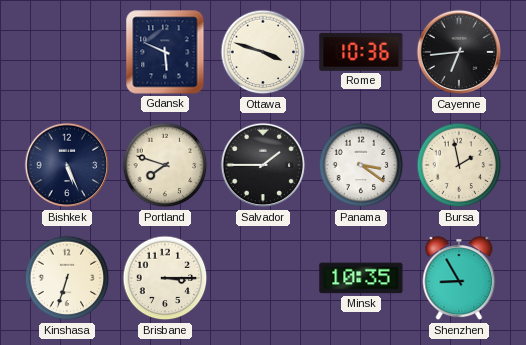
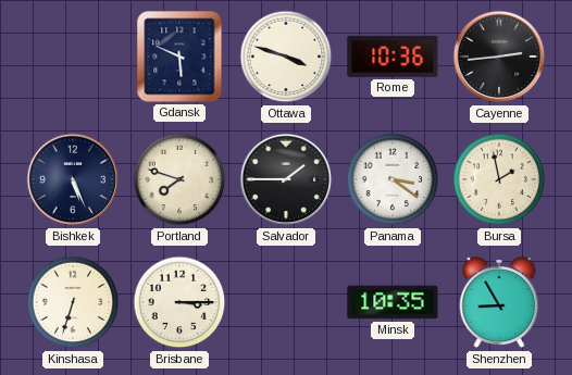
Cayenne: 6:44 -> 2:44
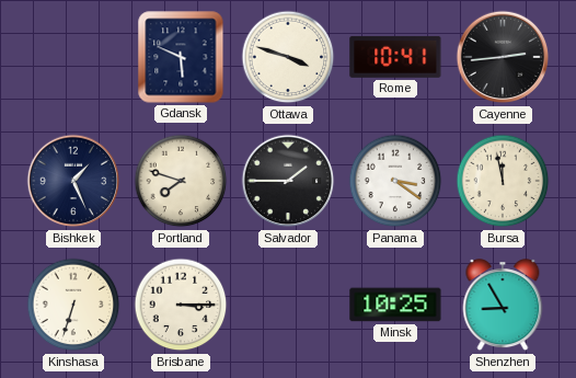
Rome: 10:36 -> 10:41
Bishkek: 5:26 -> 1:26
Bursa: 1:58 -> 11:58
Minsk: 10:35 -> 10:25
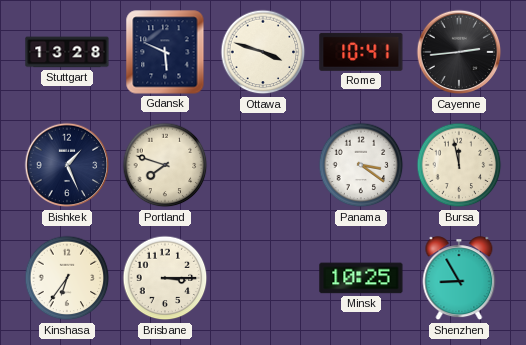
Stuttgart: none -> 13:28
Salvador: 1:45 -> none
Kinshasa: 6:33 -> 6:36
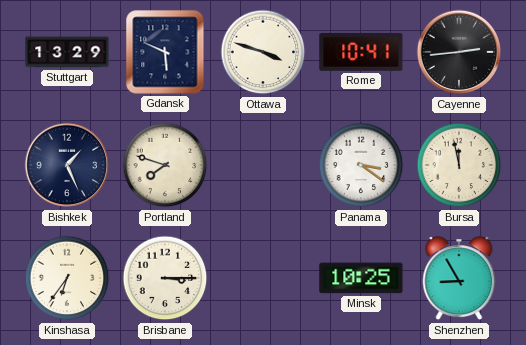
Stuttgart: 13:28 -> 13:29
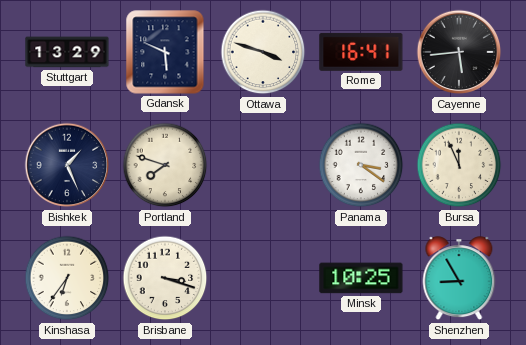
Rome: 10:41 -> 16:41
Cayenne: 2:44 -> 5:44
Bursa: 11:58 -> 11:56
Brisbane: 3:15 -> 3:18
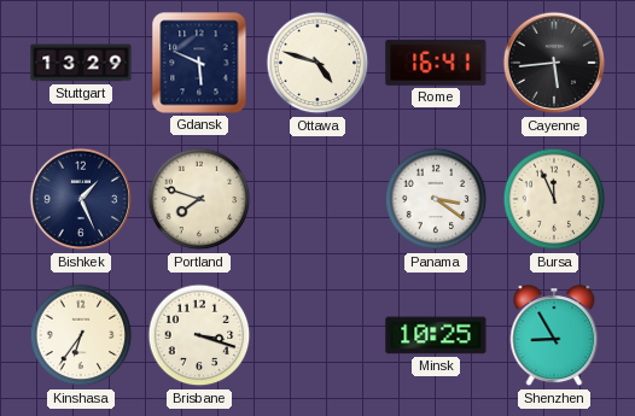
Ottawa: 3:48 -> 4:48
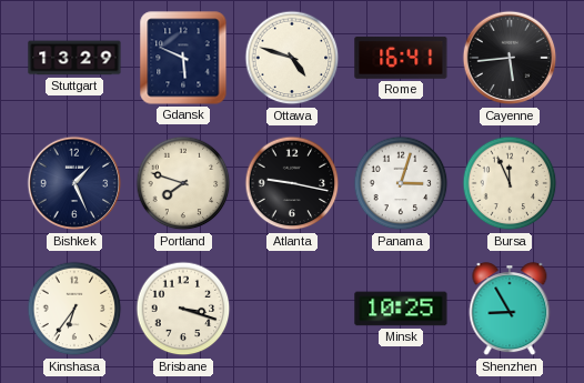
Atlanta: none -> 9:17
Panama: 3:21 -> 3:03
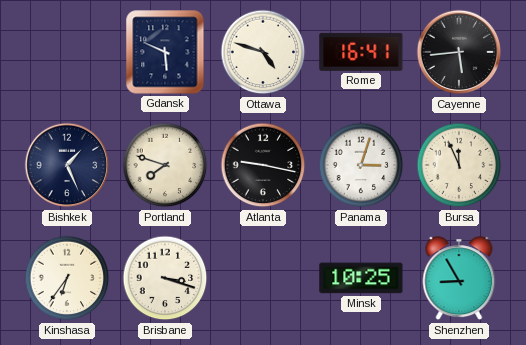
Stuttgart: 13:29 -> none
